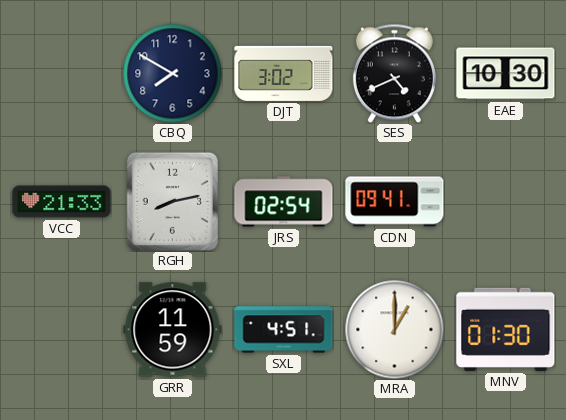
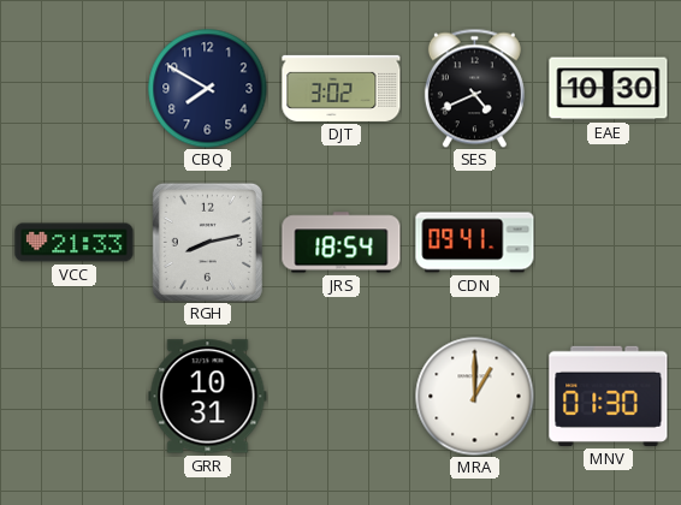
JRS: 02:54 -> 18:54
GRR: 11:59 -> 10:31
SXL: 4:51 -> none
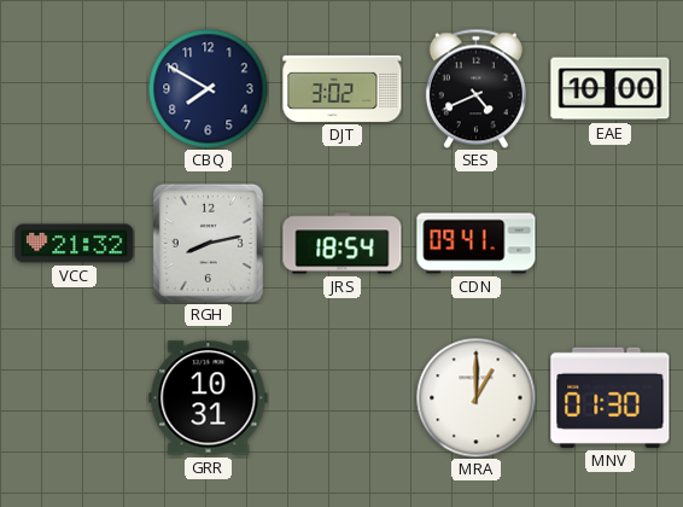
EAE: 10:30 -> 10:00
VCC: 21:33 -> 21:32
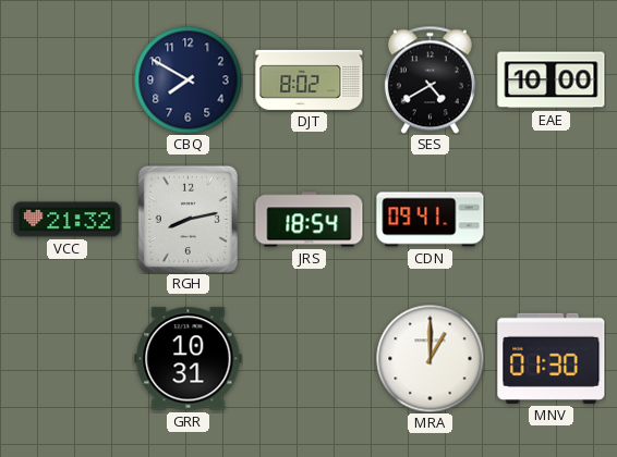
DJT: 3:02 -> 8:02
SES: 4:41 -> 4:40
